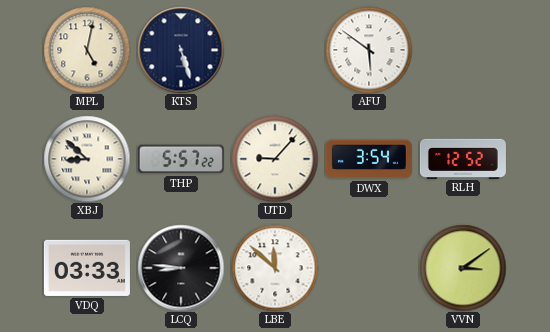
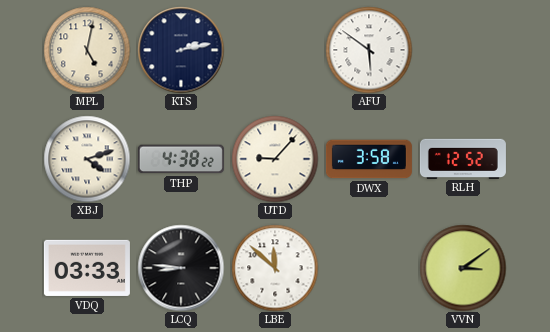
KTS: 5:27 -> 2:13
XBJ: 8:52 -> 4:12
THP: 5:57 -> 4:38
DWX: 3:54 -> 3:58
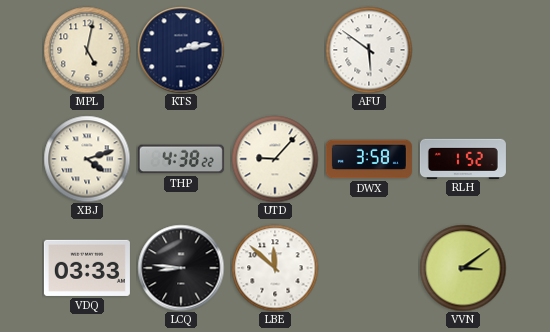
RLH: 12:52 -> 1:52
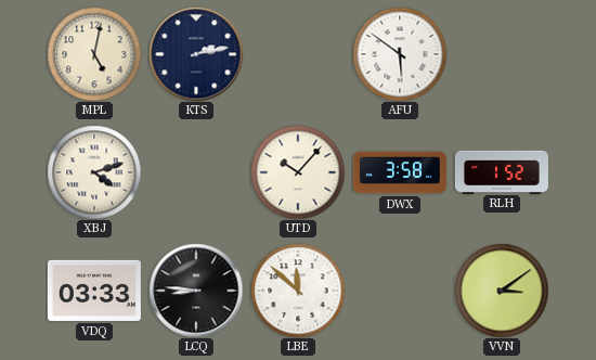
THP: 4:38 -> none
UTD: 9:07 -> 10:07
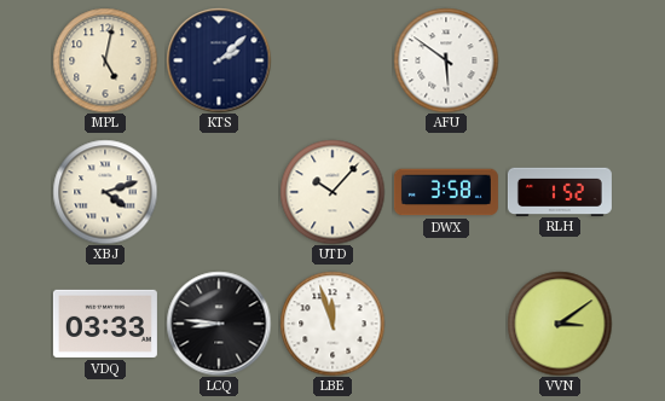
KTS: 2:13 -> 2:08
LBE: 11:52 -> 11:57
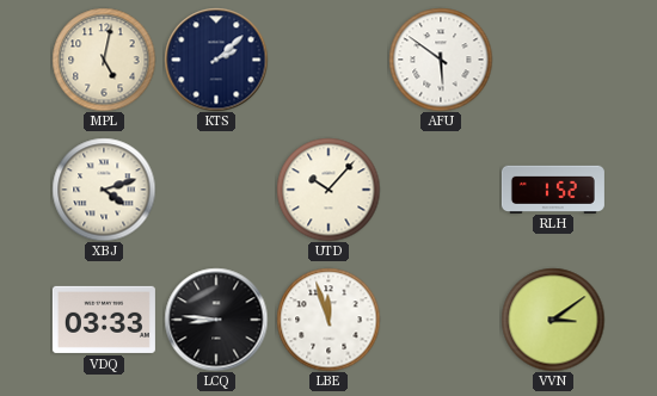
DWX: 3:58 -> none
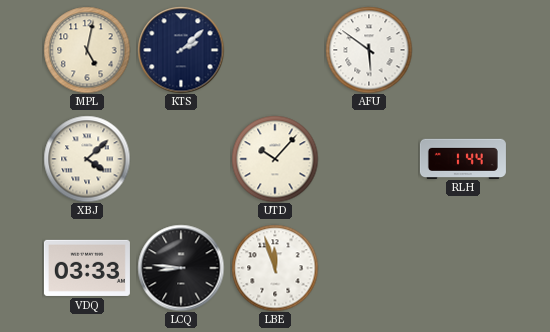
XBJ: 4:12 -> 4:08
RLH: 1:52 -> 1:44
VVN: 3:09 -> none
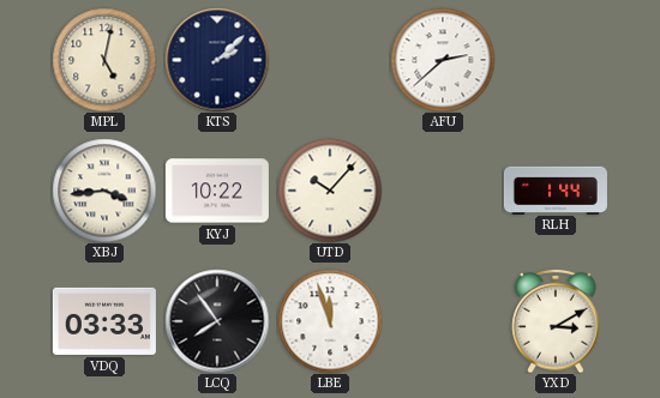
AFU: 5:51 -> 2:38
XBJ: 4:08 -> 3:44
KYJ: none -> 10:22
LCQ: 8:46 -> 7:54
YXD: none -> 3:10
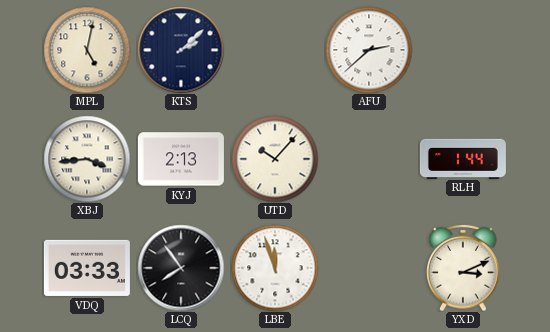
KYJ: 10:22 -> 2:13
YXD: 3:10 -> 3:11
